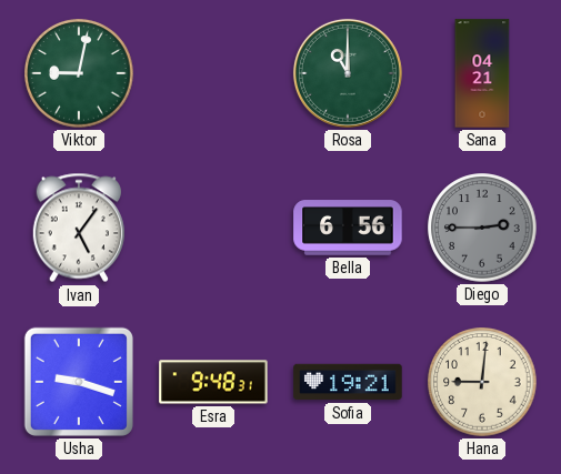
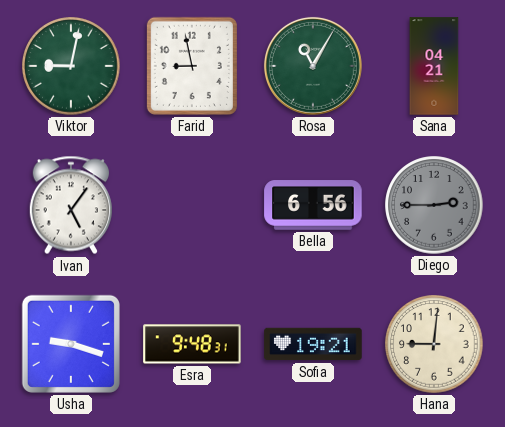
Farid: none -> 8:58
Rosa: 11:00 -> 11:05
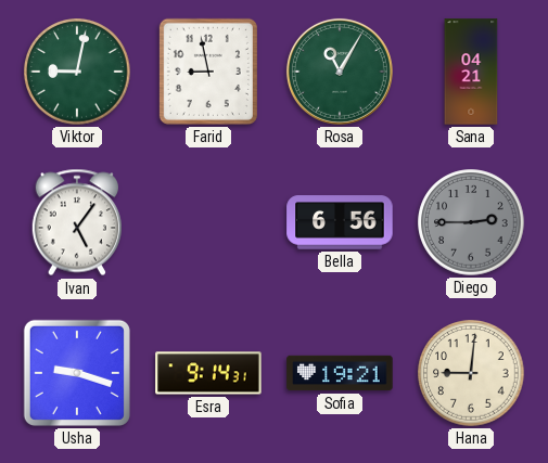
Esra: 9:48 -> 9:14
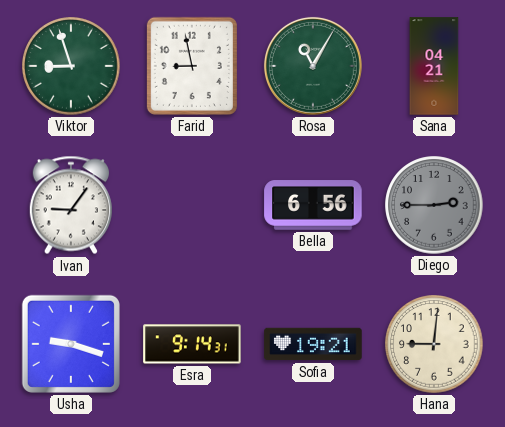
Viktor: 9:02 -> 8:57
Ivan: 5:06 -> 9:06
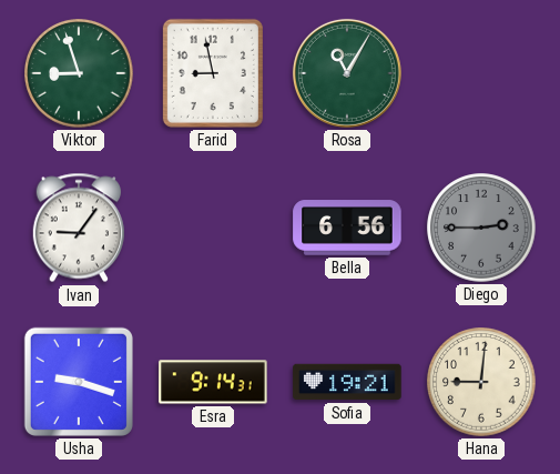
Sana: 04:21 -> none
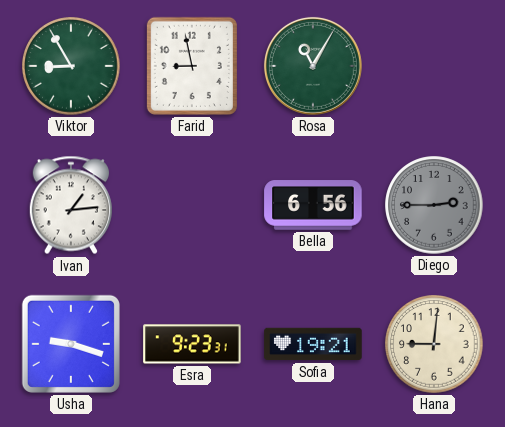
Viktor: 8:57 -> 8:55
Ivan: 9:06 -> 1:14
Esra: 9:14 -> 9:23
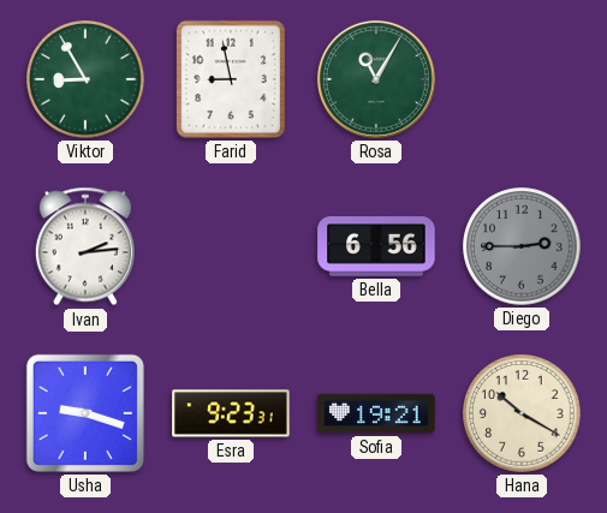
Ivan: 1:14 -> 2:14
Hana: 9:01 -> 10:20
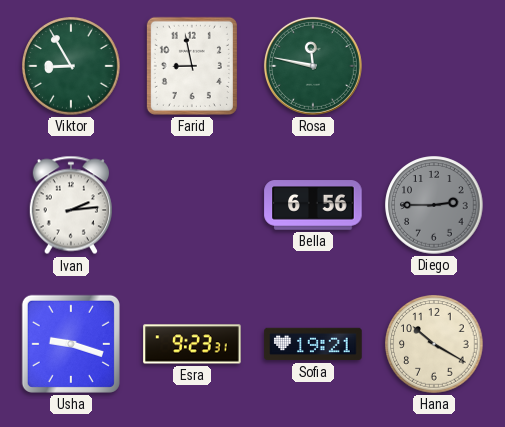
Rosa: 11:05 -> 11:47
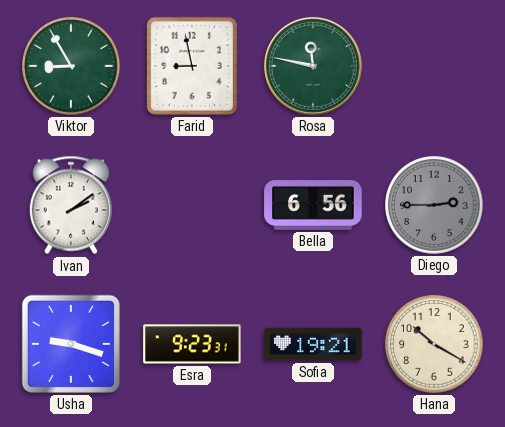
Ivan: 2:14 -> 2:09
